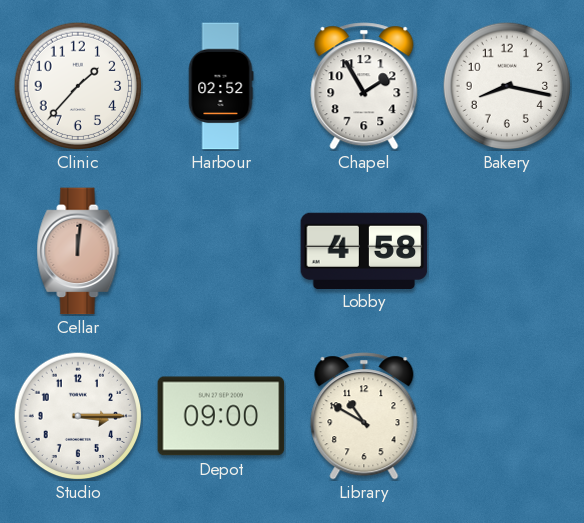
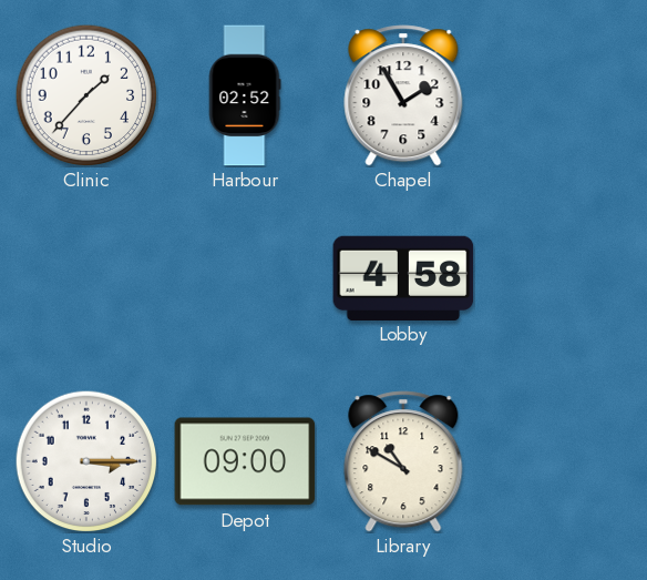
Bakery: 8:17 -> none
Cellar: 12:01 -> none
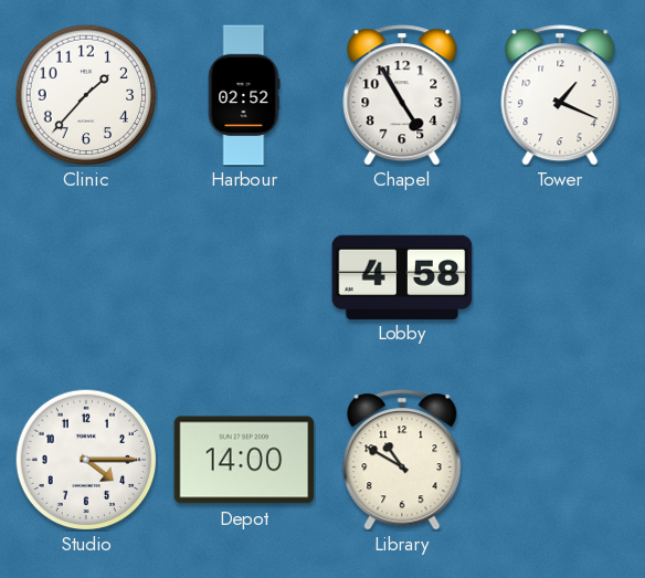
Chapel: 1:55 -> 4:55
Tower: none -> 1:19
Studio: 3:15 -> 4:15
Depot: 09:00 -> 14:00
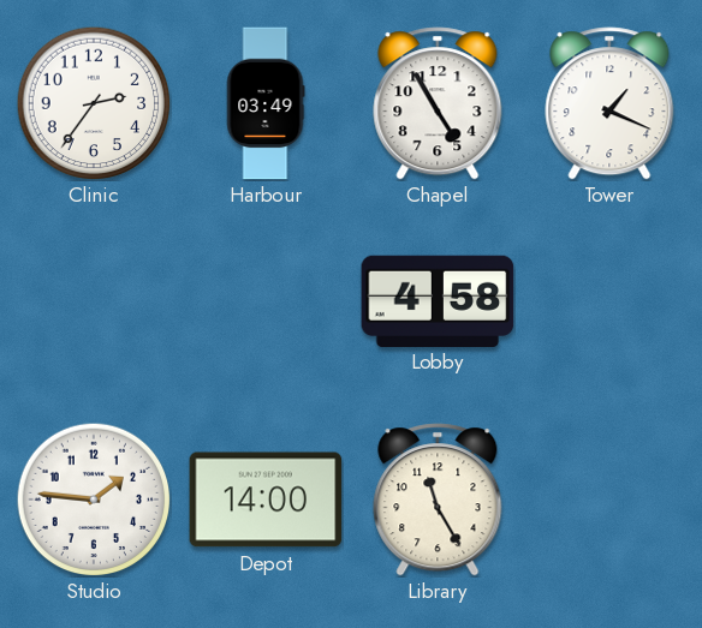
Clinic: 1:37 -> 2:36
Harbour: 02:52 -> 03:49
Studio: 4:15 -> 1:46
Library: 10:50 -> 11:25
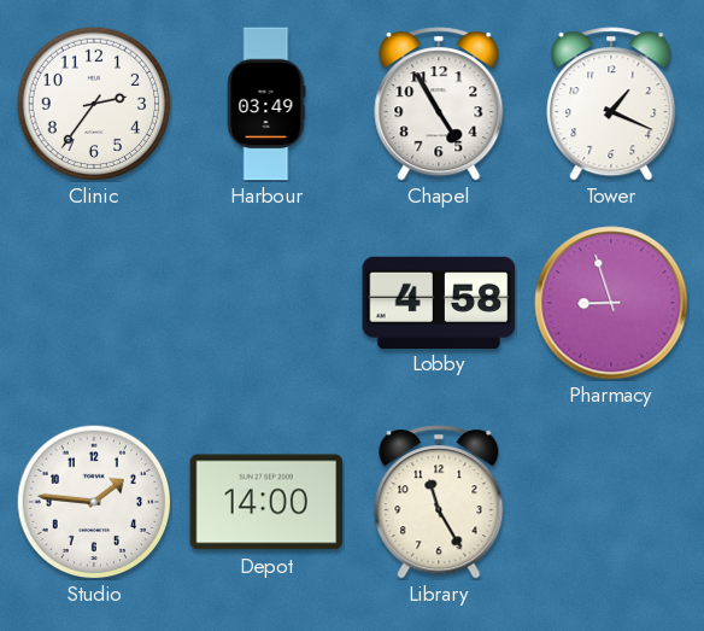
Pharmacy: none -> 8:57
